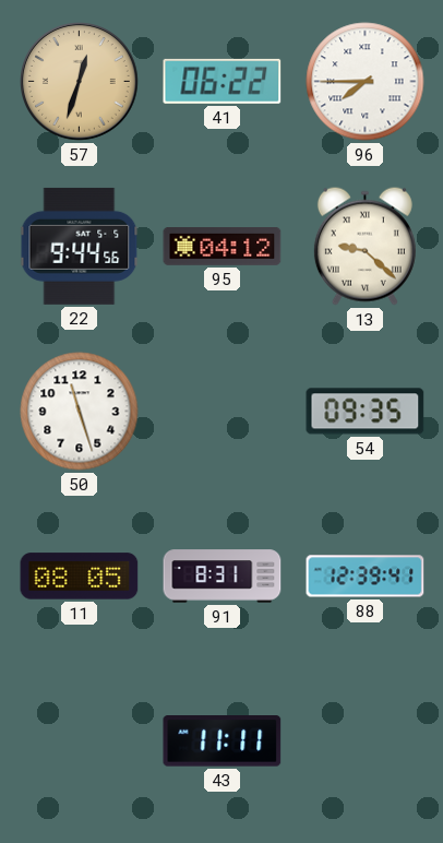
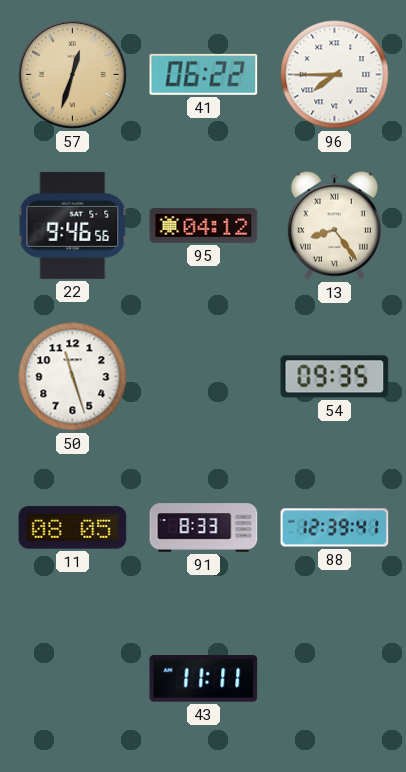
22: 9:44 -> 9:46
13: 9:22 -> 8:24
91: 8:31 -> 8:33
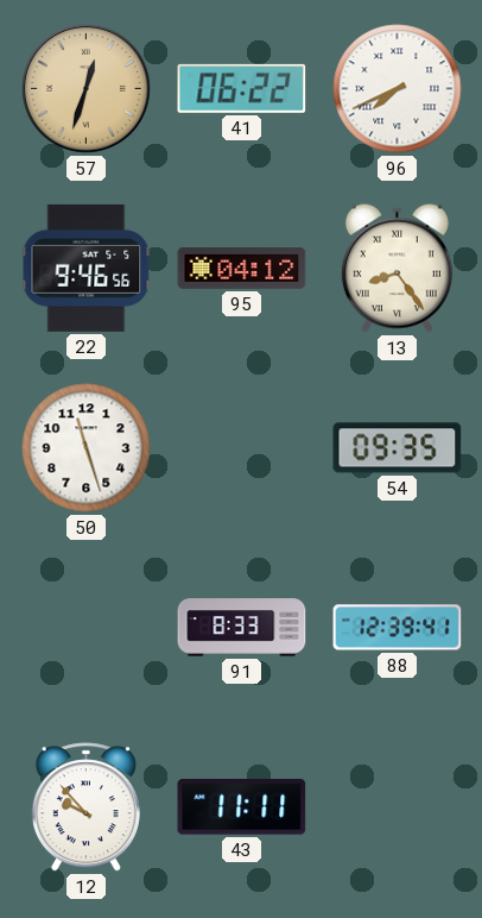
96: 7:45 -> 7:41
11: 08:05 -> none
12: none -> 9:53
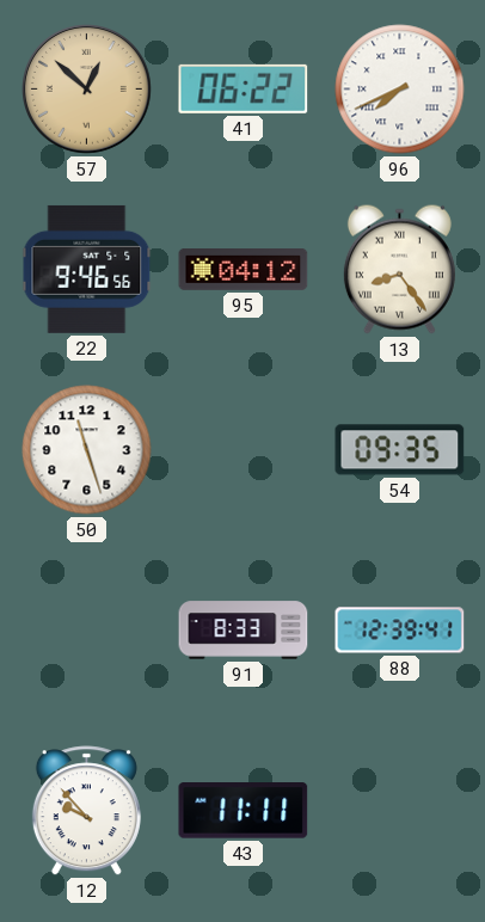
57: 12:33 -> 12:52
